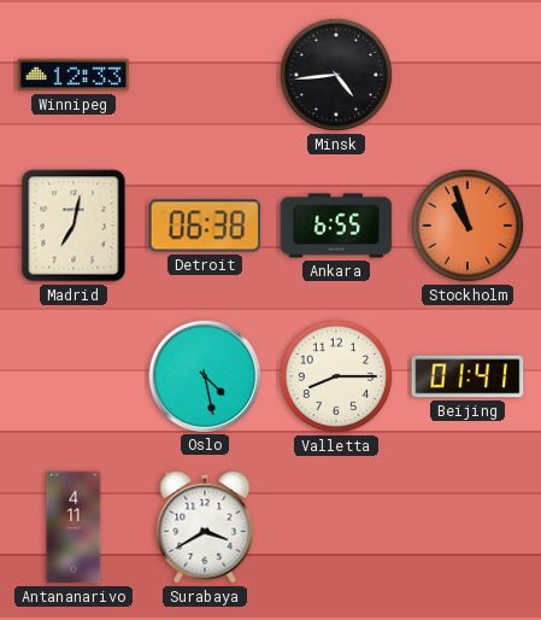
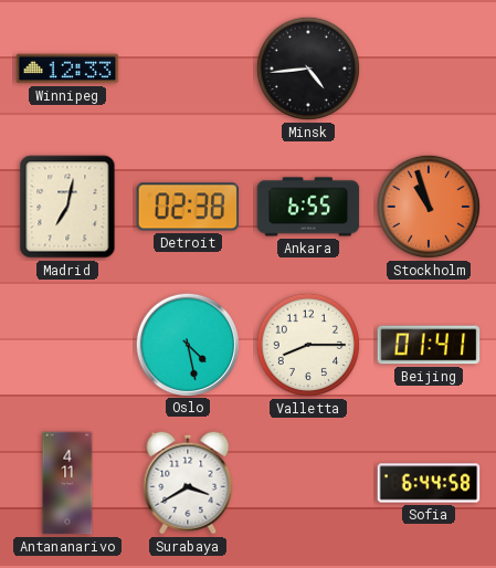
Detroit: 06:38 -> 02:38
Sofia: none -> 6:44
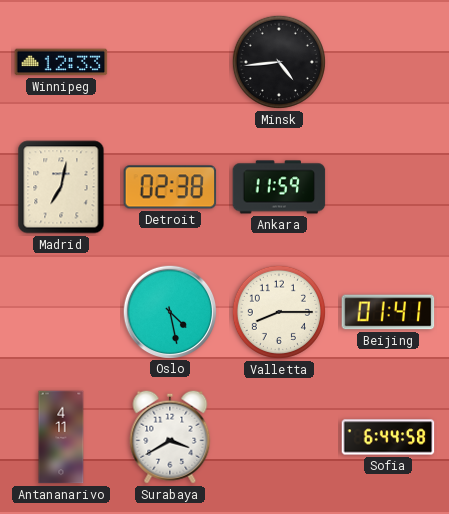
Ankara: 6:55 -> 11:59
Stockholm: 10:57 -> none
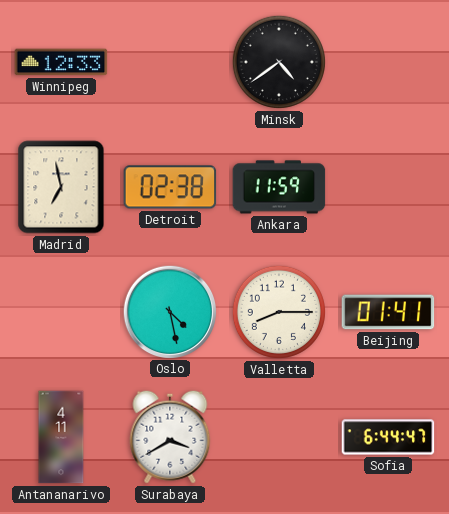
Minsk: 4:44 -> 4:39
Madrid: 7:02 -> 6:58
Sofia: 6:44:58 -> 6:44:47
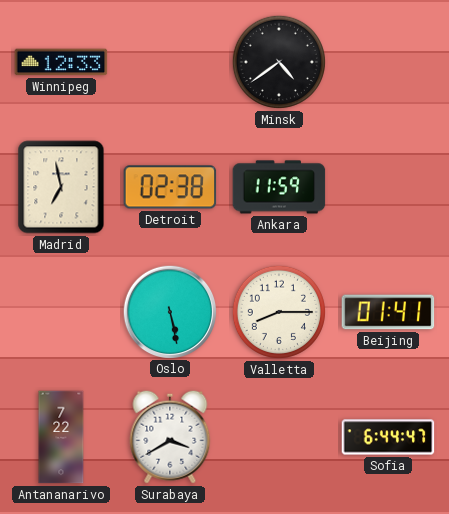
Oslo: 4:28 -> 5:28
Antananarivo: 4:11 -> 7:22
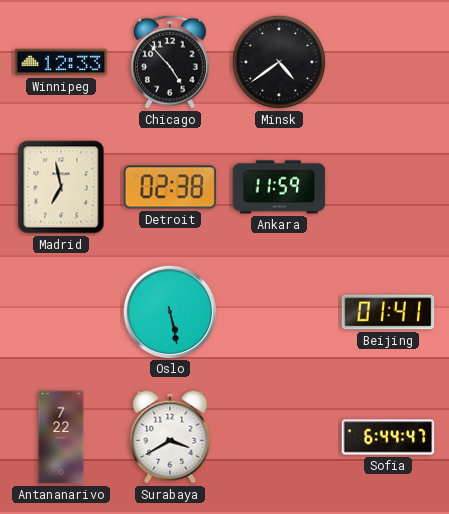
Chicago: none -> 4:53
Valletta: 8:15 -> none
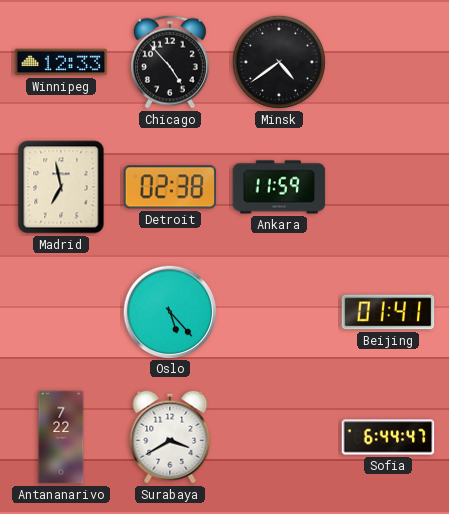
Oslo: 5:28 -> 5:23
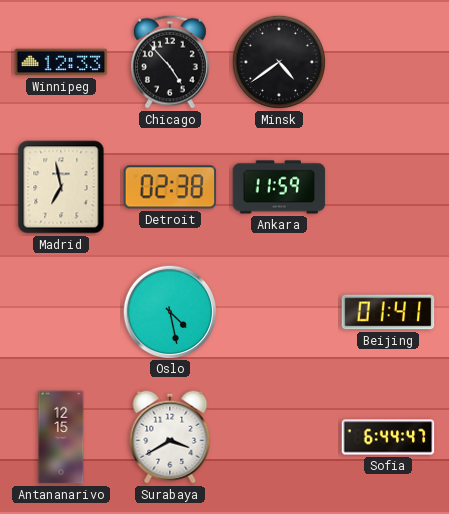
Oslo: 5:23 -> 4:28
Antananarivo: 7:22 -> 12:15
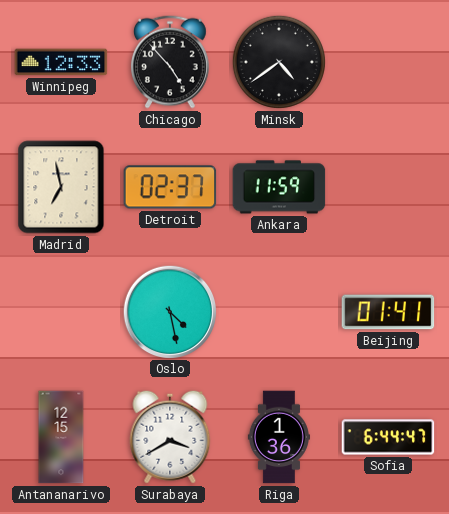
Detroit: 02:38 -> 02:37
Riga: none -> 1:36
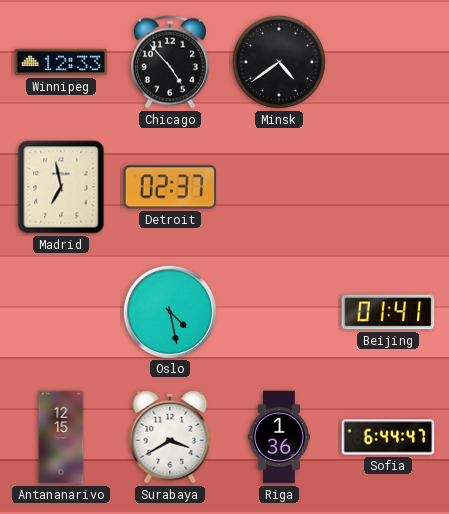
Ankara: 11:59 -> none
